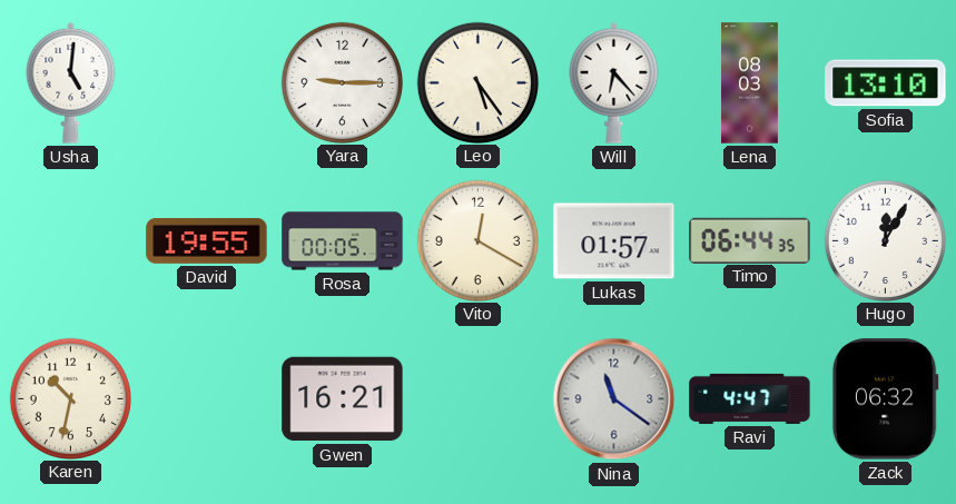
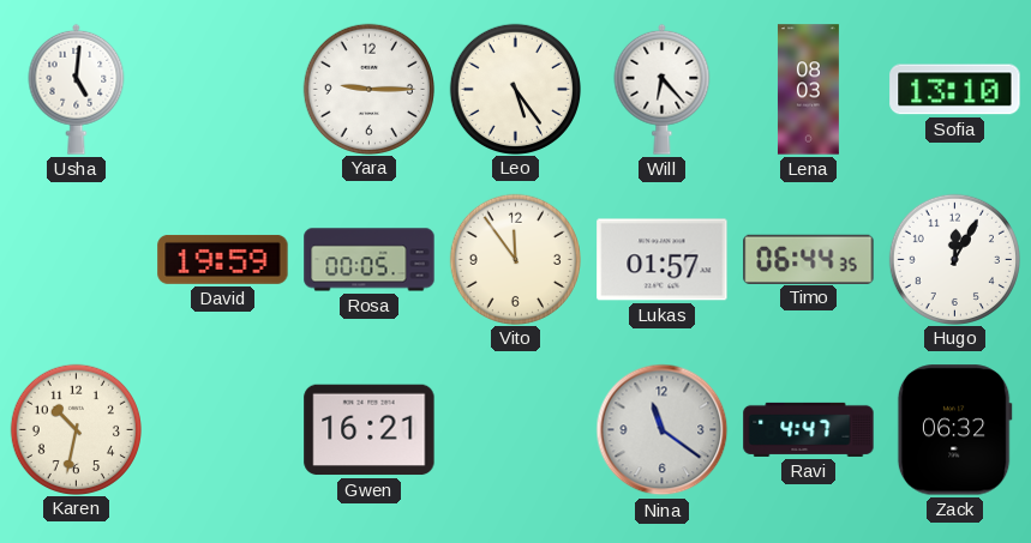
David: 19:55 -> 19:59
Vito: 12:20 -> 11:54
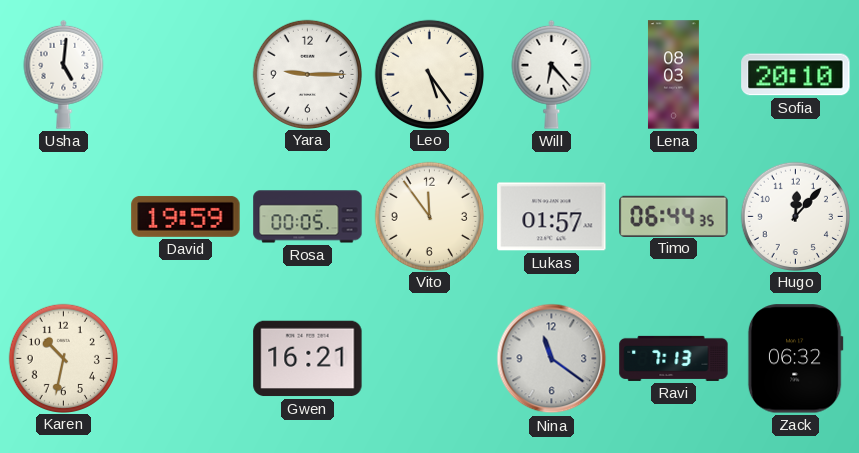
Sofia: 13:10 -> 20:10
Hugo: 12:05 -> 12:07
Ravi: 4:47 -> 7:13
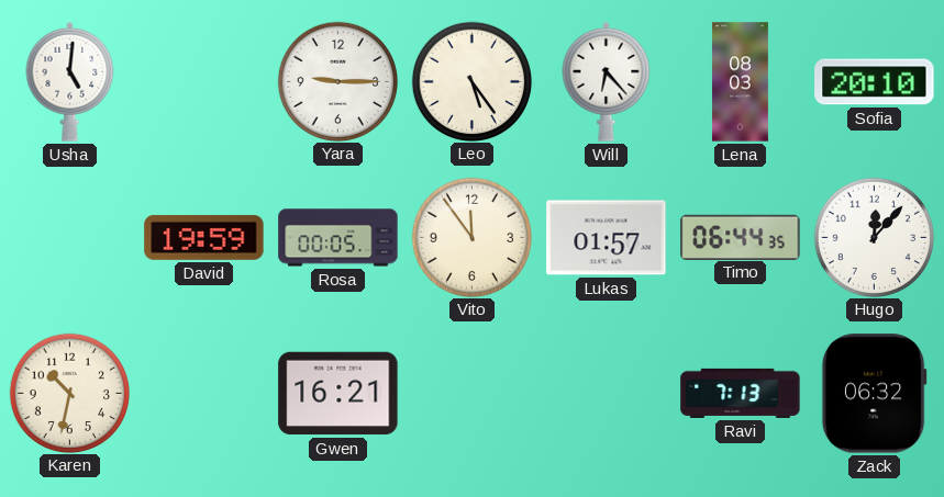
Nina: 11:21 -> none
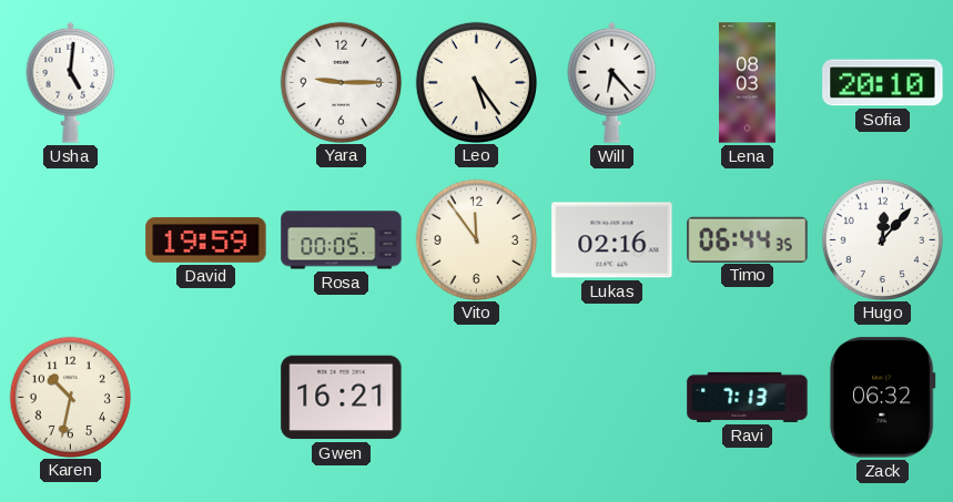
Lukas: 01:57 -> 02:16
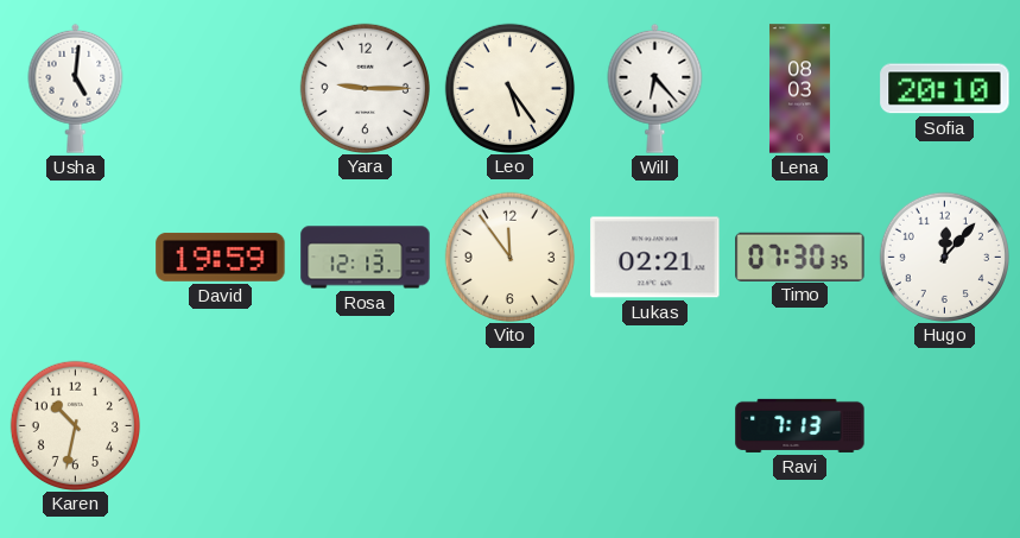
Rosa: 00:05 -> 12:13
Lukas: 02:16 -> 02:21
Timo: 06:44 -> 07:30
Gwen: 16:21 -> none
Zack: 06:32 -> none
